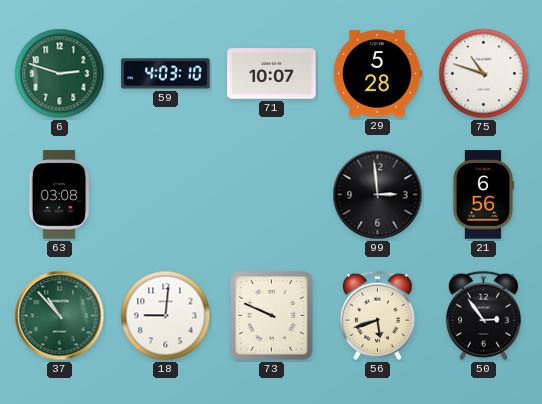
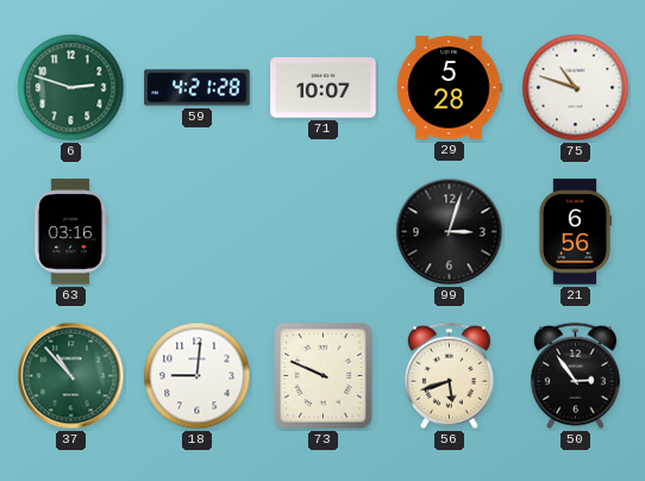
59: 4:03 -> 4:21
63: 03:08 -> 03:16
99: 2:59 -> 3:03
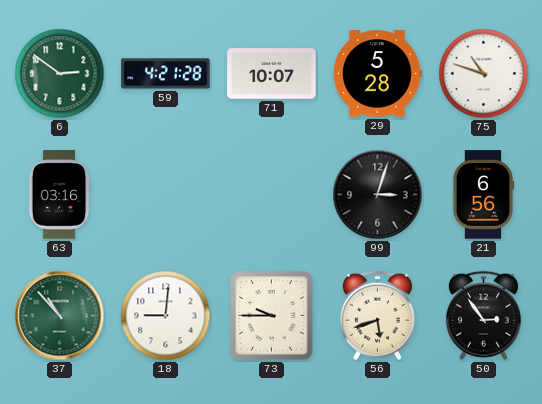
6: 2:48 -> 2:51
73: 9:49 -> 9:45
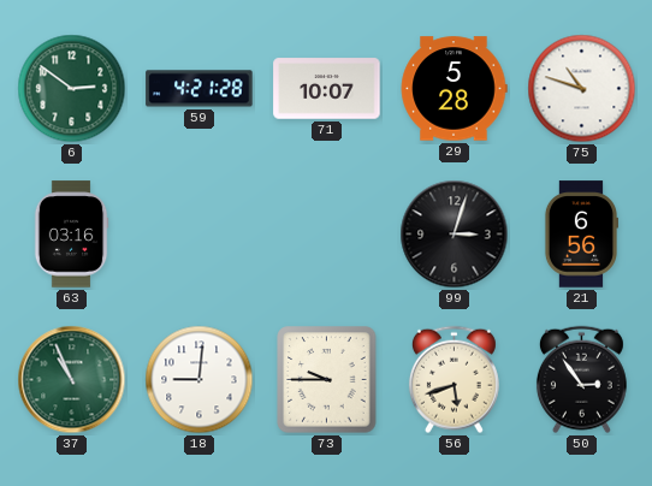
37: 10:53 -> 10:56
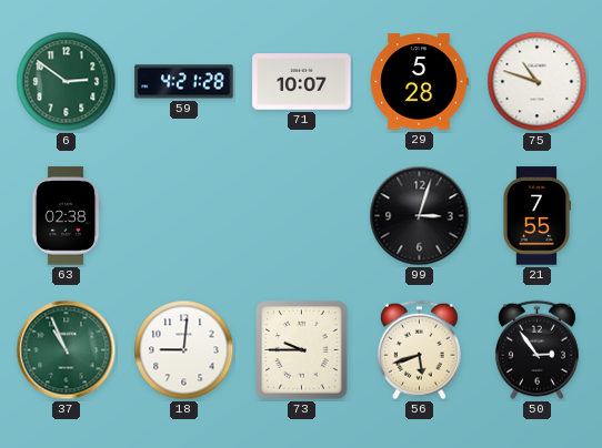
63: 03:16 -> 02:38
21: 6:56 -> 7:55
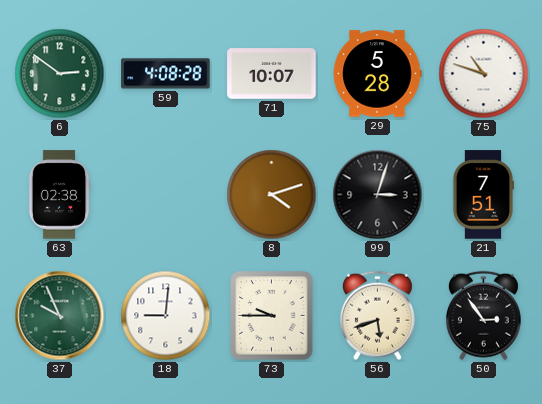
59: 4:21 -> 4:08
8: none -> 4:12
21: 7:55 -> 7:51
37: 10:56 -> 9:56
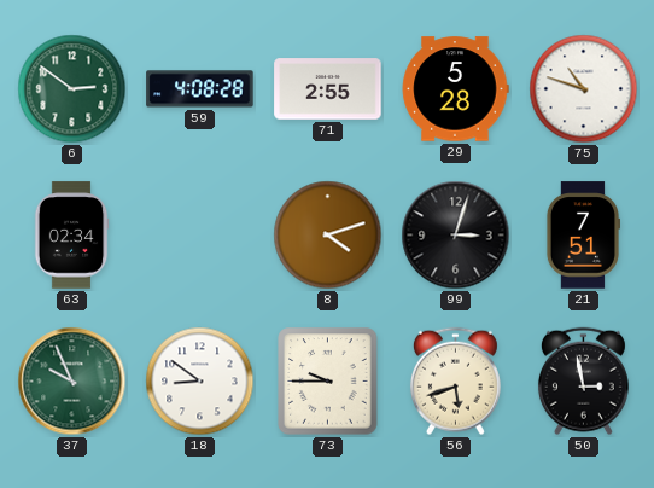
71: 10:07 -> 2:55
63: 02:38 -> 02:34
18: 9:01 -> 8:51
50: 2:54 -> 2:58
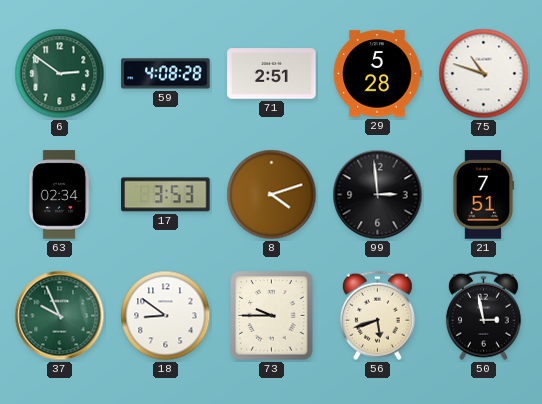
71: 2:55 -> 2:51
17: none -> 3:53
99: 3:03 -> 2:59
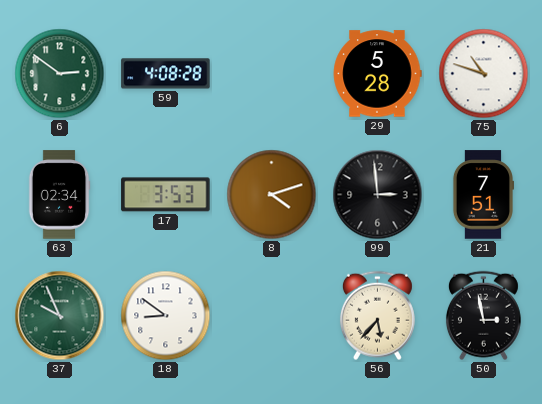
71: 2:51 -> none
73: 9:45 -> none
56: 5:42 -> 5:37
